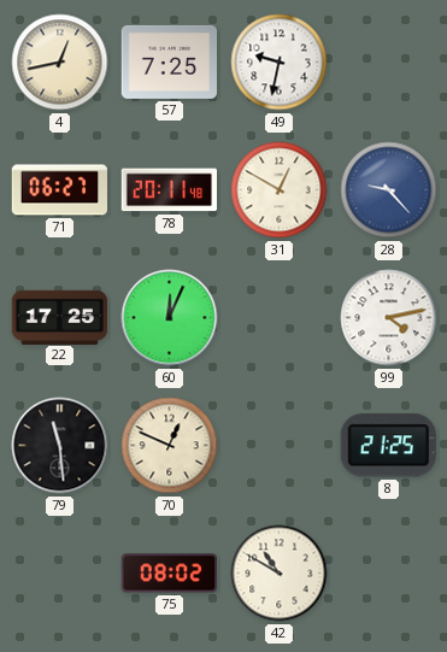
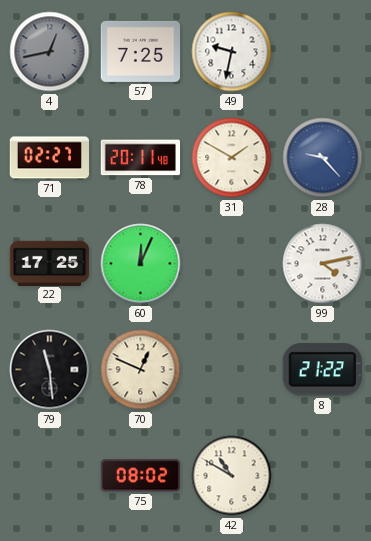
4 dial: cream -> grey
71: 06:27 -> 02:27
31: 12:50 -> 1:50
8: 21:25 -> 21:22
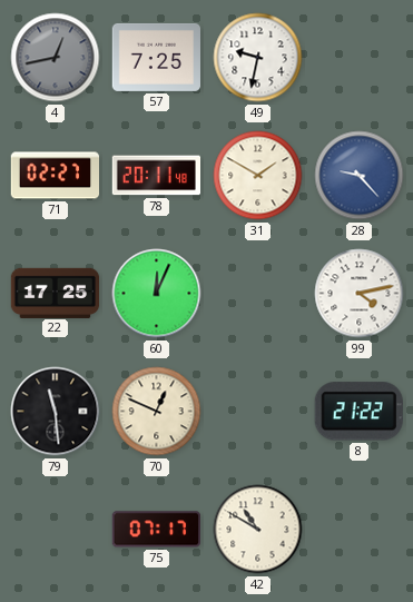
75: 08:02 -> 07:17
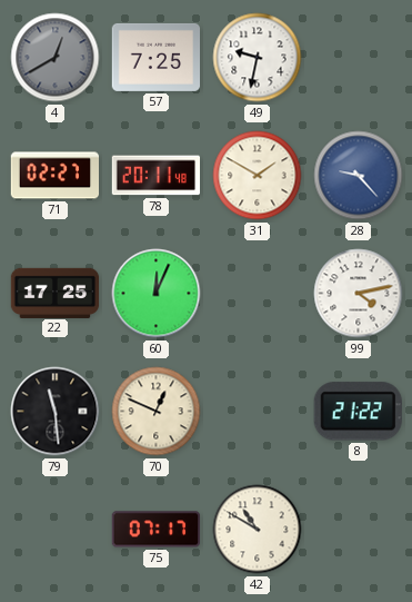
4: 12:43 -> 12:40
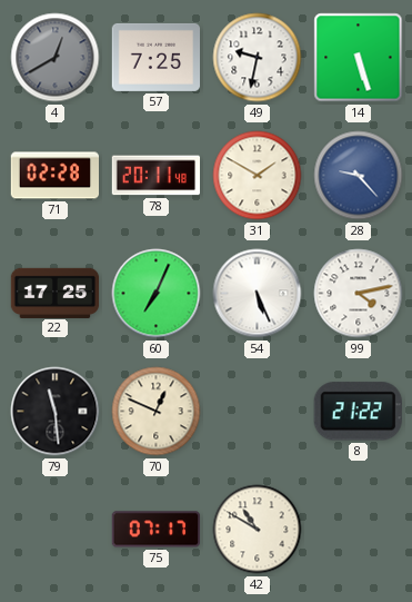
14: none -> 5:27
71: 02:27 -> 02:28
60: 12:04 -> 7:04
54: none -> 5:26
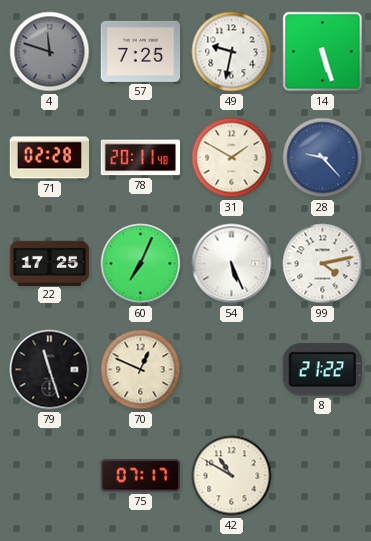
4: 12:40 -> 11:48
79: 11:29 -> 11:27
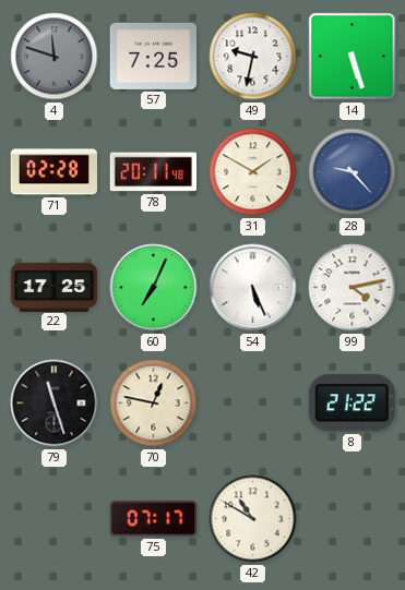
70: 12:49 -> 12:47
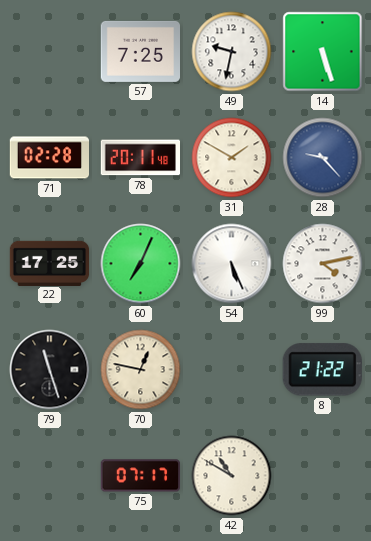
4: 11:48 -> none
